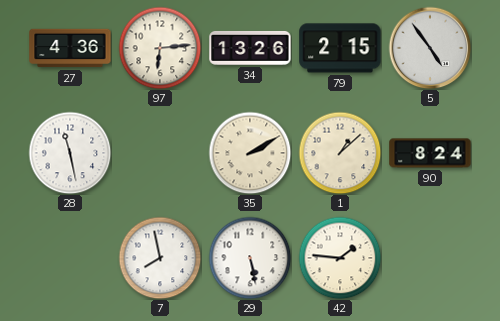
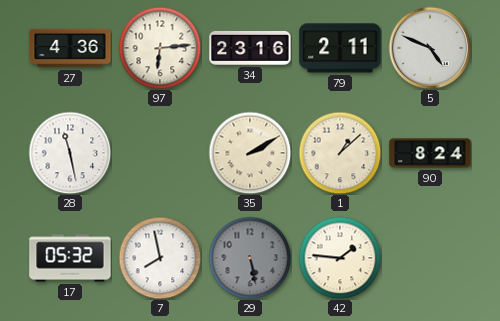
34: 13:26 -> 23:16
79: 2:15 -> 2:11
5: 4:54 -> 4:49
17: none -> 05:32
29 dial: white -> grey
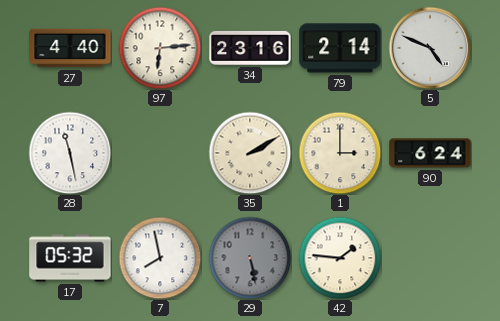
27: 4:36 -> 4:40
79: 2:11 -> 2:14
1: 1:08 -> 3:00
90: 8:24 -> 6:24
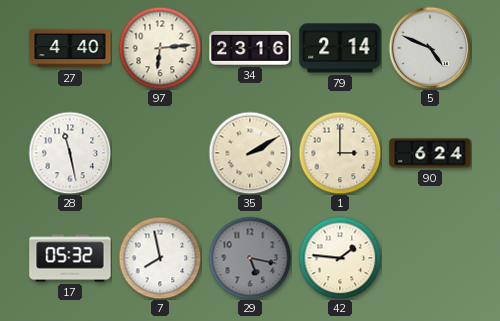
29: 5:28 -> 5:17
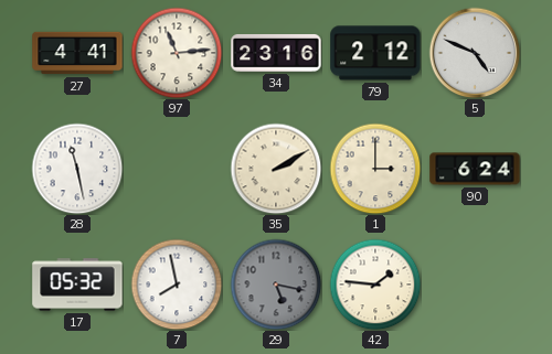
27: 4:40 -> 4:41
97: 6:14 -> 11:14
79: 2:14 -> 2:12
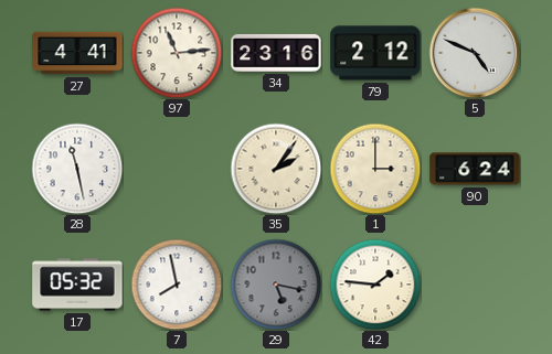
35: 2:10 -> 2:06
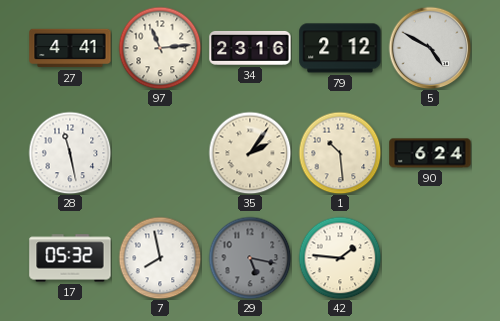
5: 4:49 -> 4:50
1: 3:00 -> 10:29
